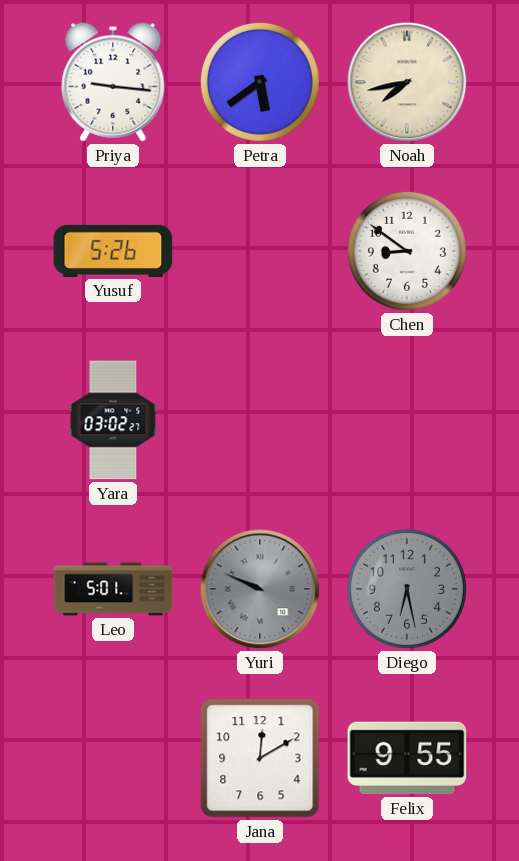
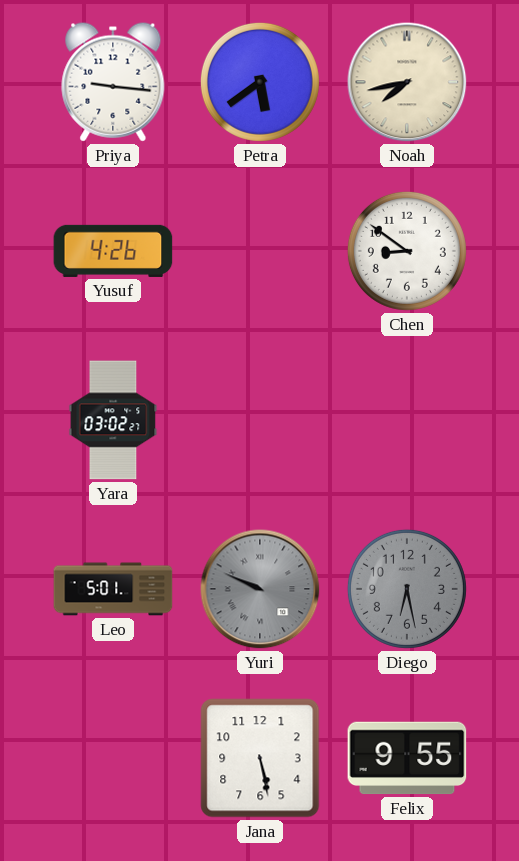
Yusuf: 5:26 -> 4:26
Jana: 12:10 -> 5:28
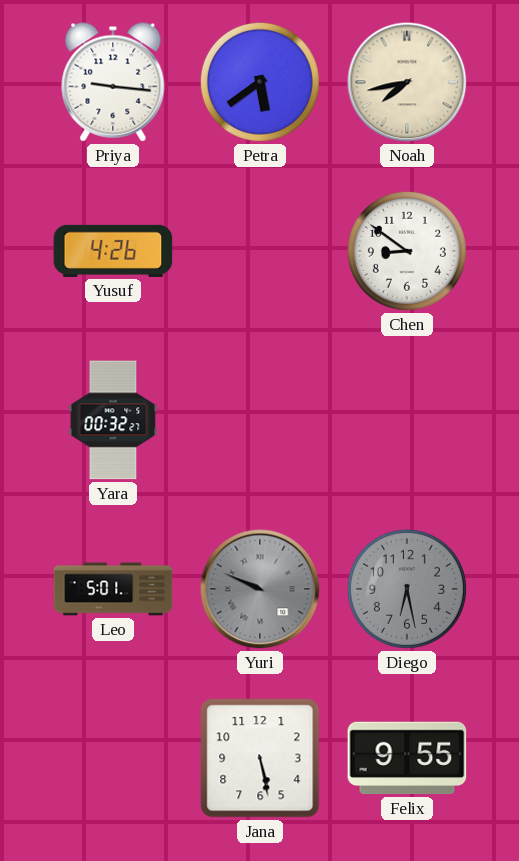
Yara: 03:02 -> 00:32
